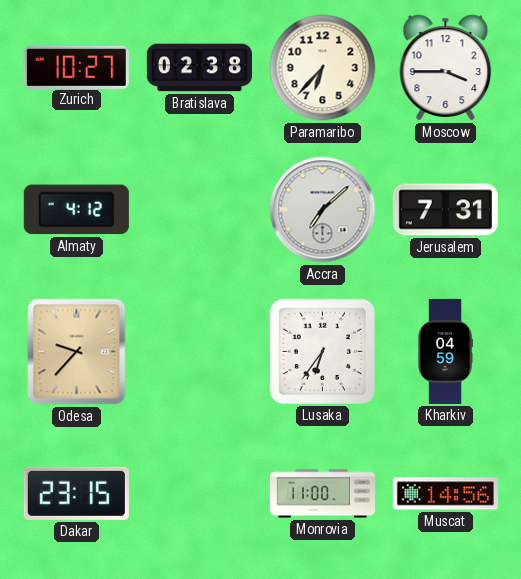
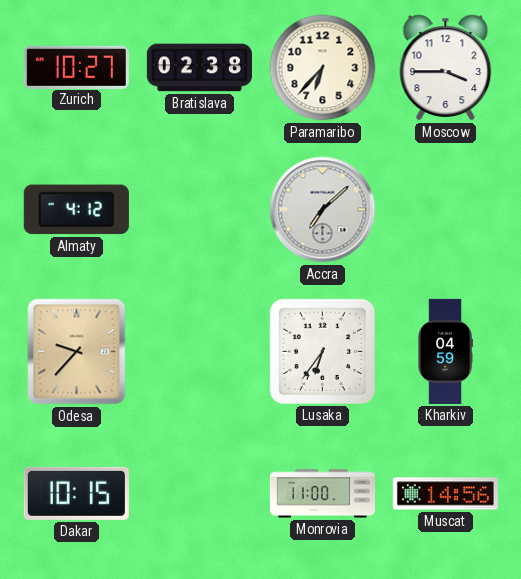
Jerusalem: 7:31 -> none
Dakar: 23:15 -> 10:15
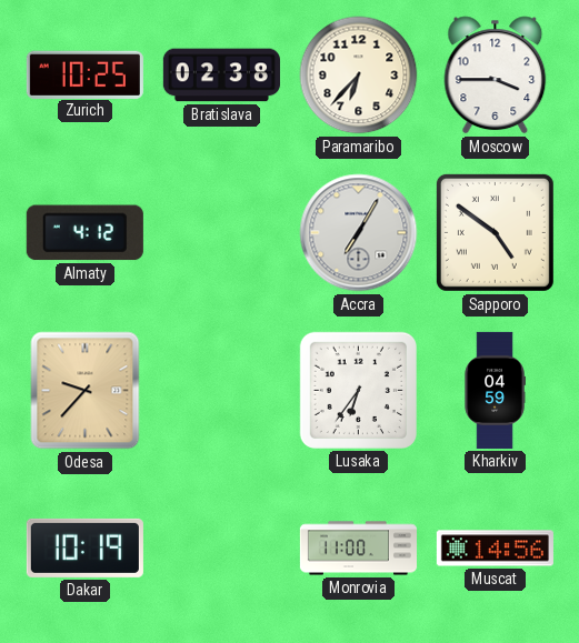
Zurich: 10:27 -> 10:25
Accra: 7:08 -> 7:05
Sapporo: none -> 4:51
Dakar: 10:15 -> 10:19
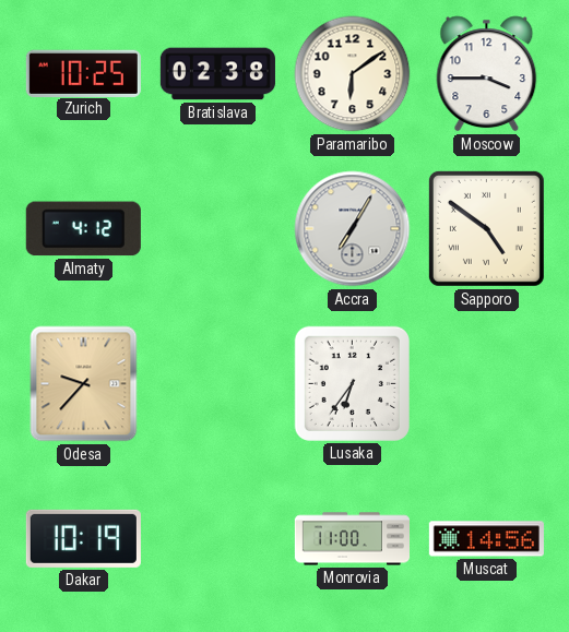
Paramaribo: 6:37 -> 6:09
Kharkiv: 04:59 -> none
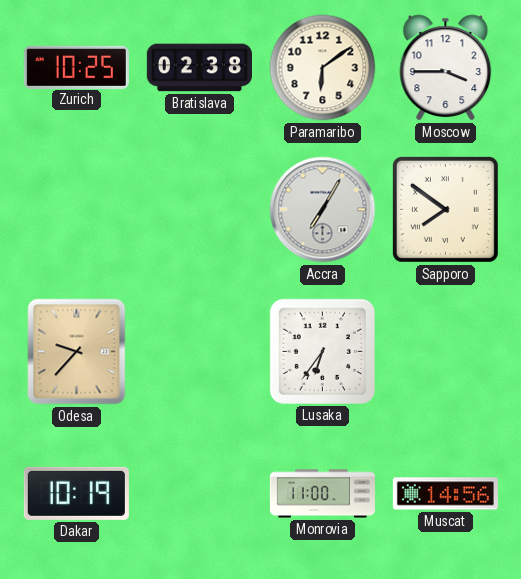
Almaty: 4:12 -> none
Sapporo: 4:51 -> 7:51
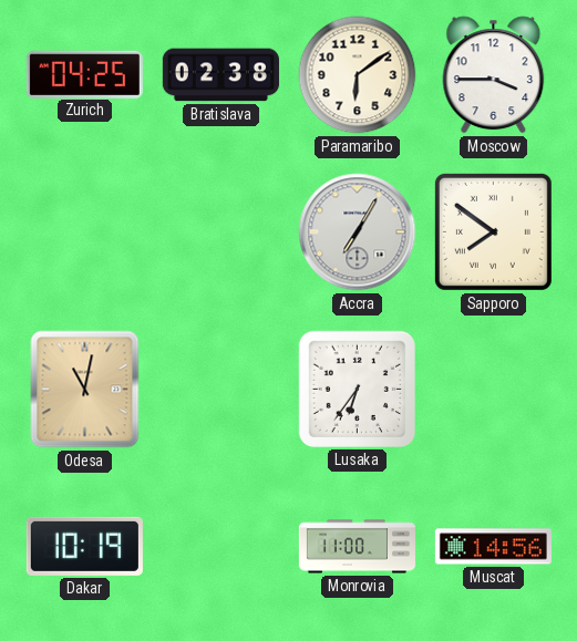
Zurich: 10:25 -> 04:25
Odesa: 9:37 -> 11:02
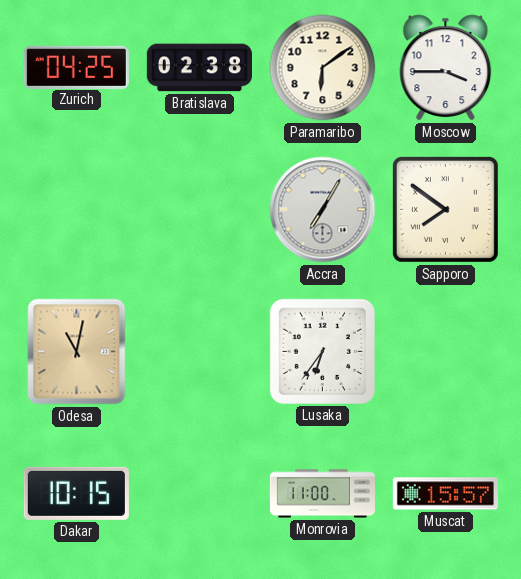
Dakar: 10:19 -> 10:15
Muscat: 14:56 -> 15:57
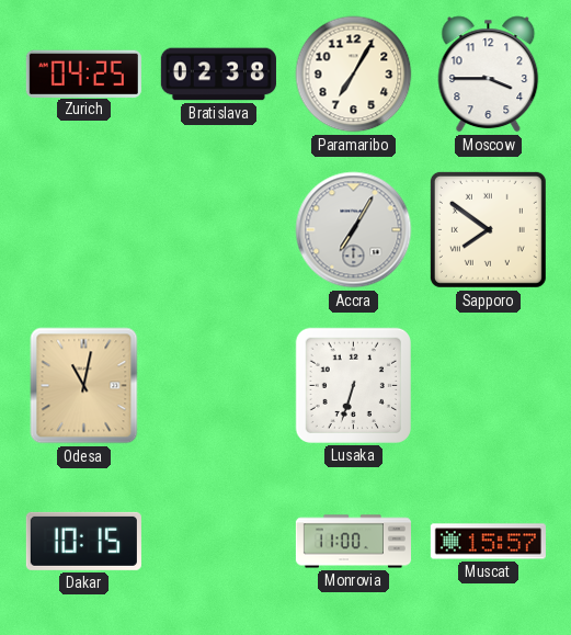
Paramaribo: 6:09 -> 7:05
Lusaka: 6:36 -> 6:33
